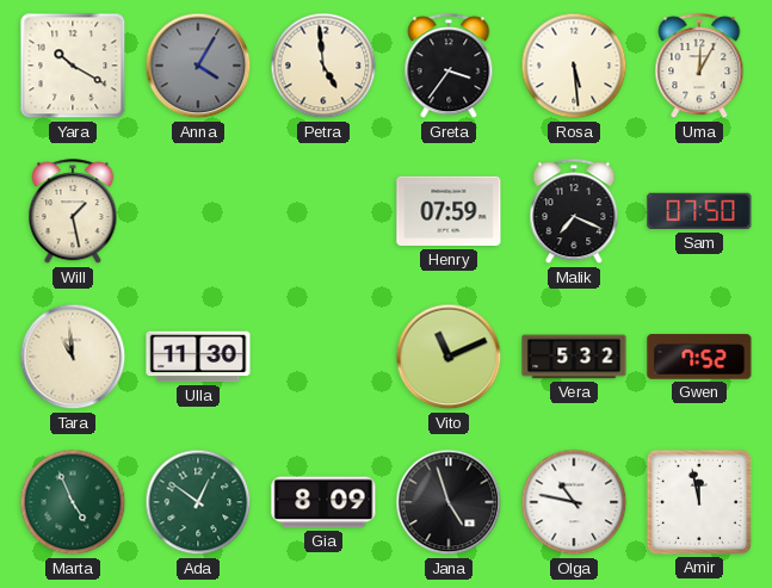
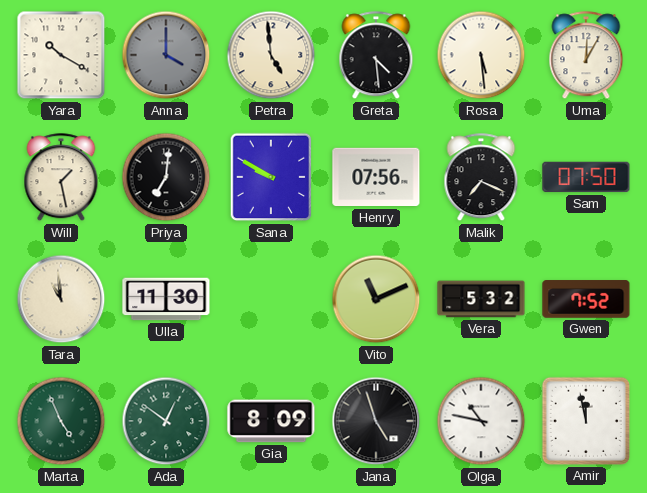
Anna: 4:05 -> 4:00
Greta: 3:36 -> 4:29
Priya: none -> 7:01
Sana: none -> 9:50
Henry: 07:59 -> 07:56
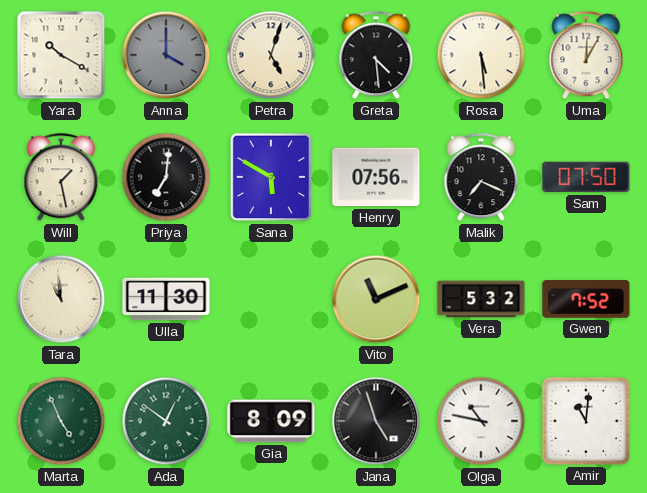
Petra: 4:59 -> 5:03
Sana: 9:50 -> 5:50
Amir: 11:58 -> 11:01
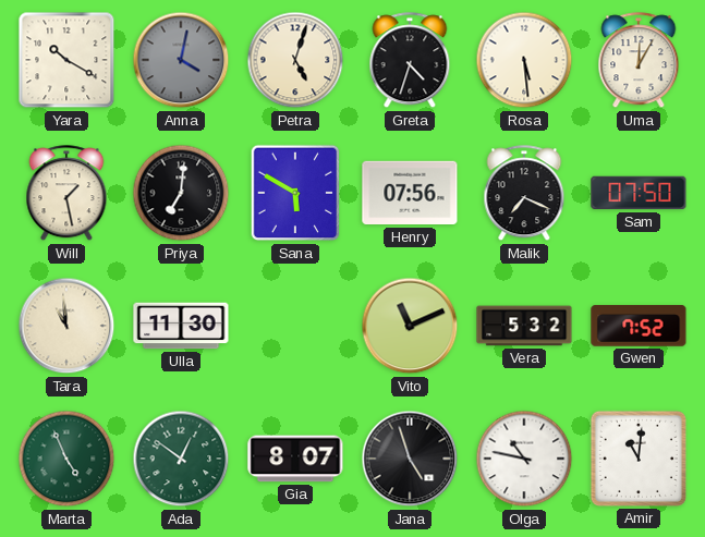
Anna: 4:00 -> 4:02
Greta: 4:29 -> 4:33
Gia: 8:09 -> 8:07
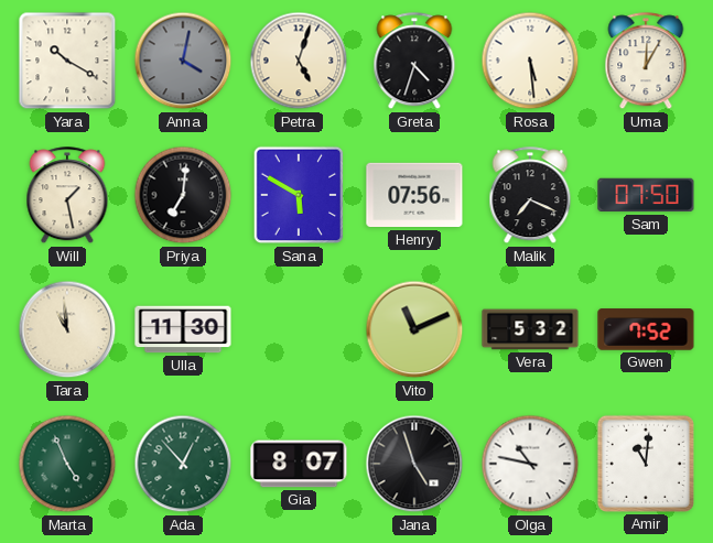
Ada: 12:51 -> 12:53
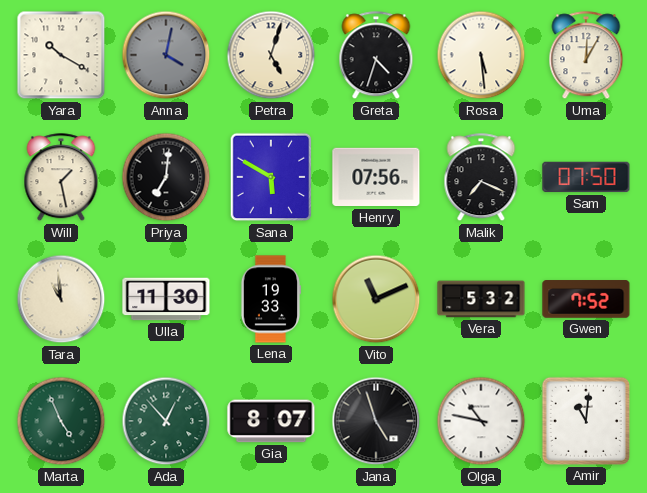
Lena: none -> 19:33
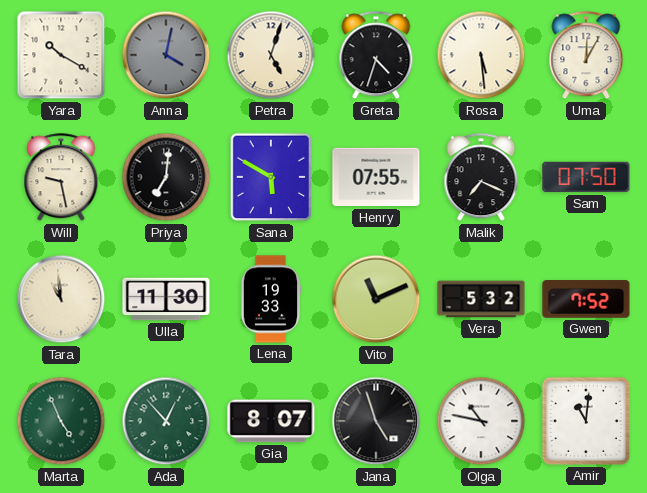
Will: 1:28 -> 9:28
Henry: 07:56 -> 07:55
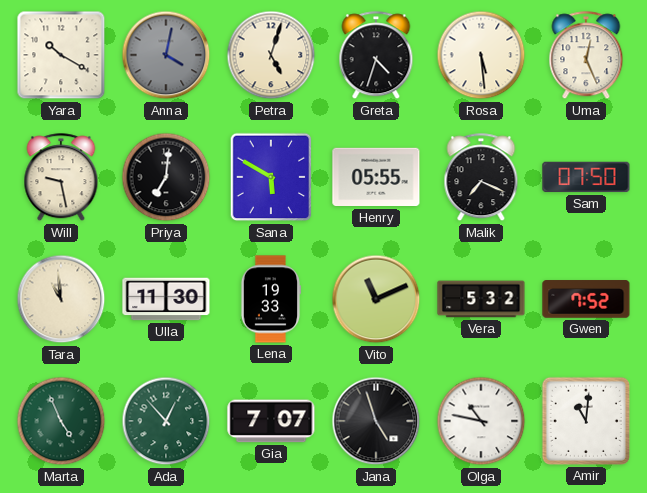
Uma: 12:05 -> 12:26
Henry: 07:55 -> 05:55
Gia: 8:07 -> 7:07
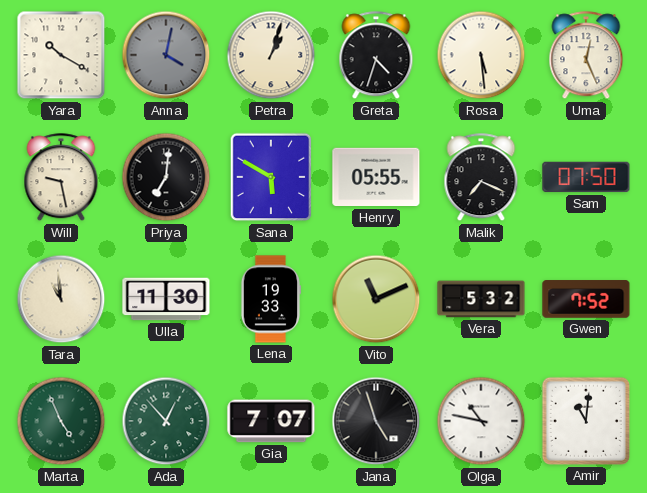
Petra: 5:03 -> 1:03
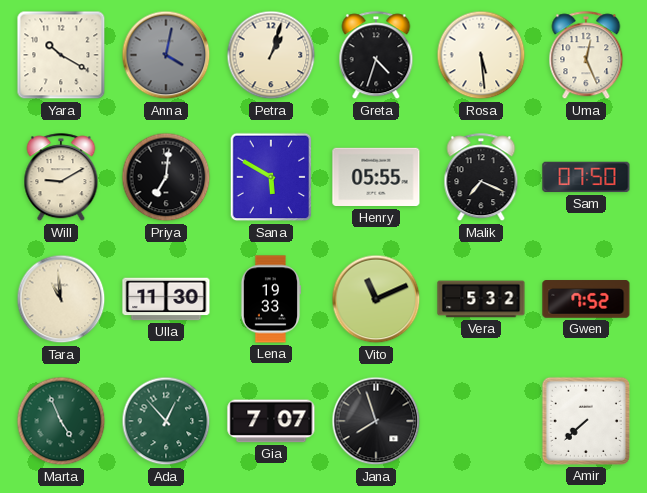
Will: 9:28 -> 9:10
Jana: 4:57 -> 7:57
Olga: 10:47 -> none
Amir: 11:01 -> 7:38
